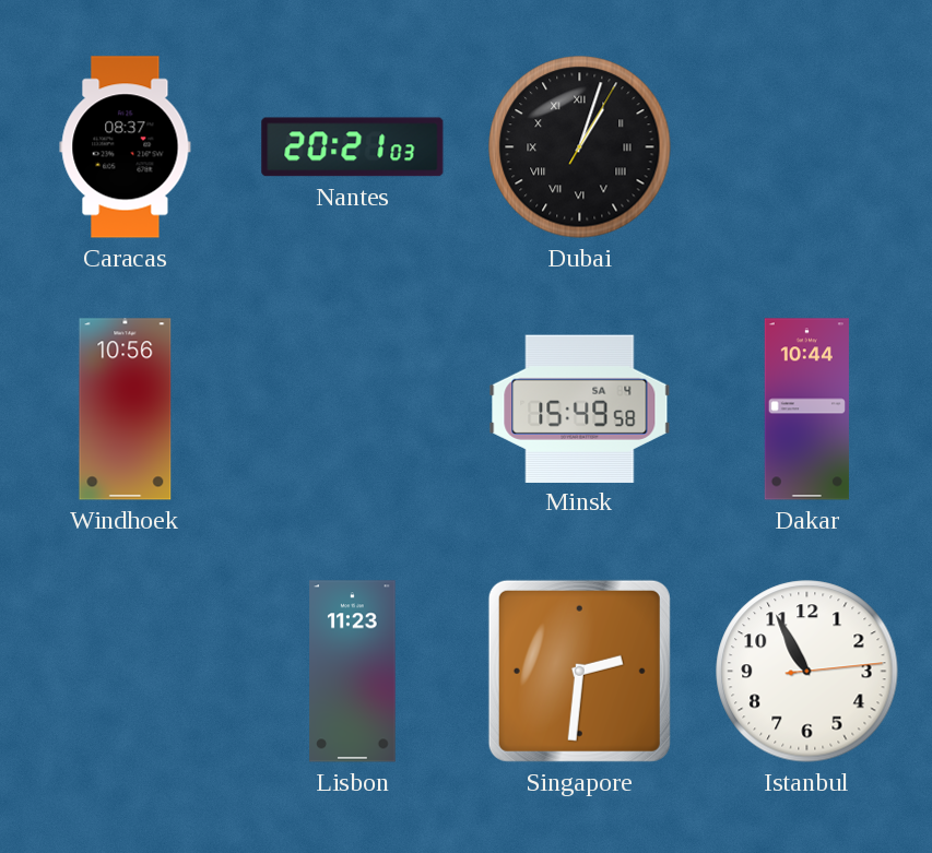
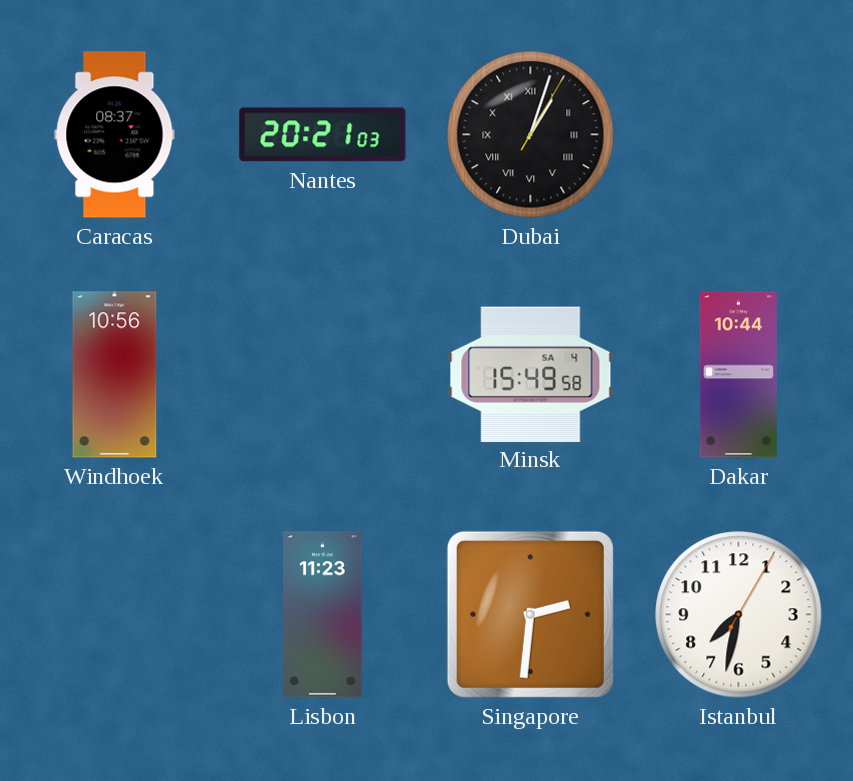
Istanbul: 10:55 -> 7:32
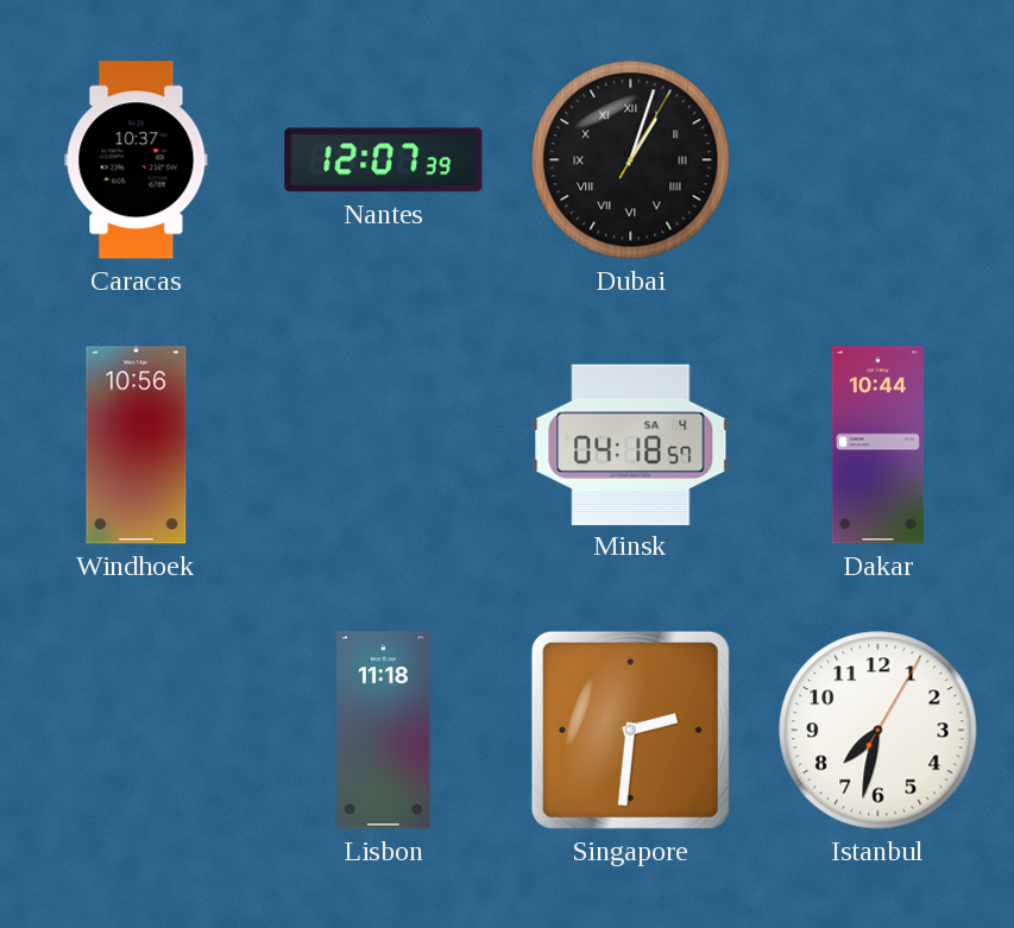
Caracas: 08:37 -> 10:37
Nantes: 20:21 -> 12:07
Minsk: 15:49 -> 04:18
Lisbon: 11:23 -> 11:18
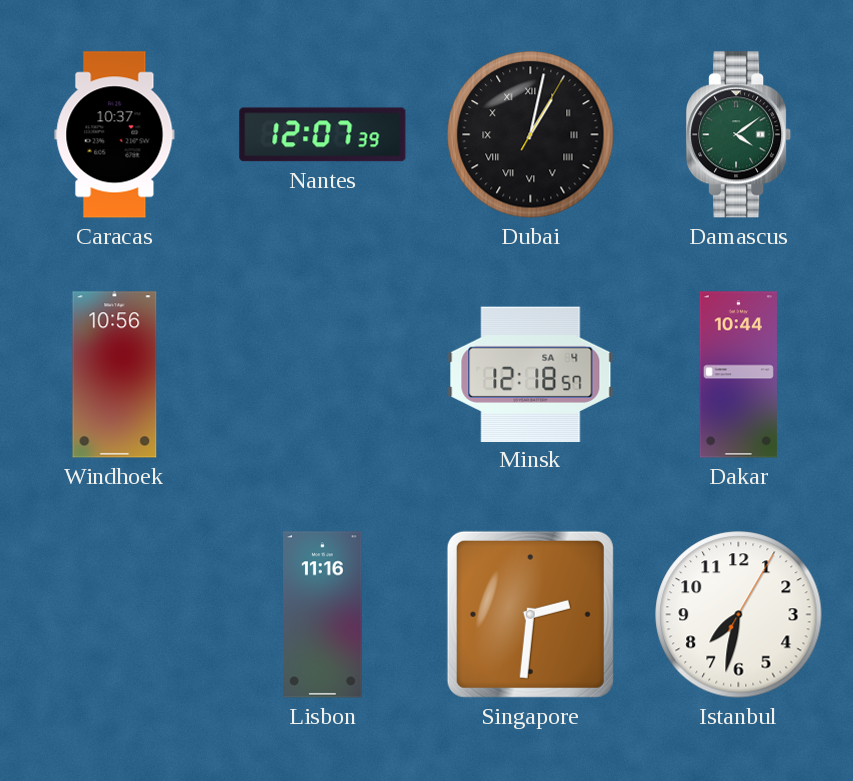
Dubai: 1:03 -> 1:02
Damascus: none -> 4:09
Minsk: 04:18 -> 12:18
Lisbon: 11:18 -> 11:16
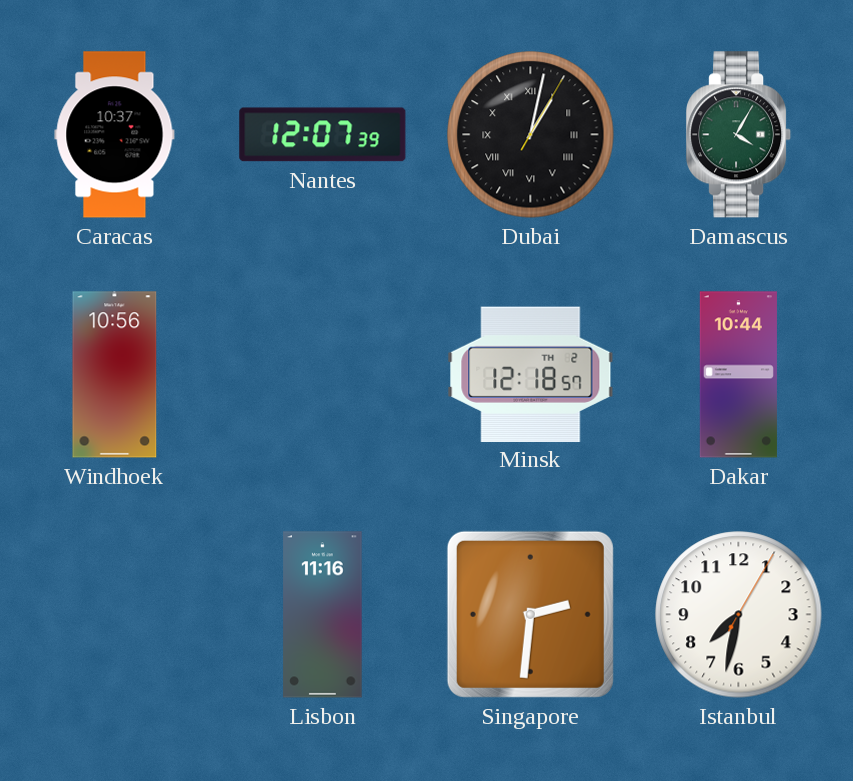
Damascus: 4:09 -> 4:05
Minsk date: SA 4 -> TH 2
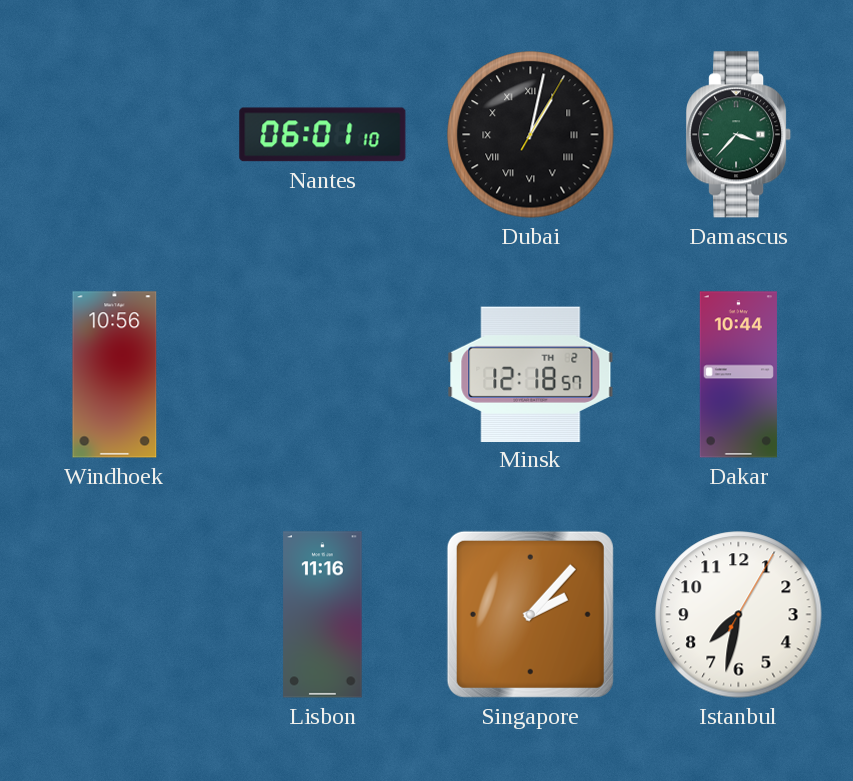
Caracas: 10:37 -> none
Nantes: 12:07 -> 06:01
Damascus: 4:05 -> 3:37
Singapore: 2:31 -> 2:07
